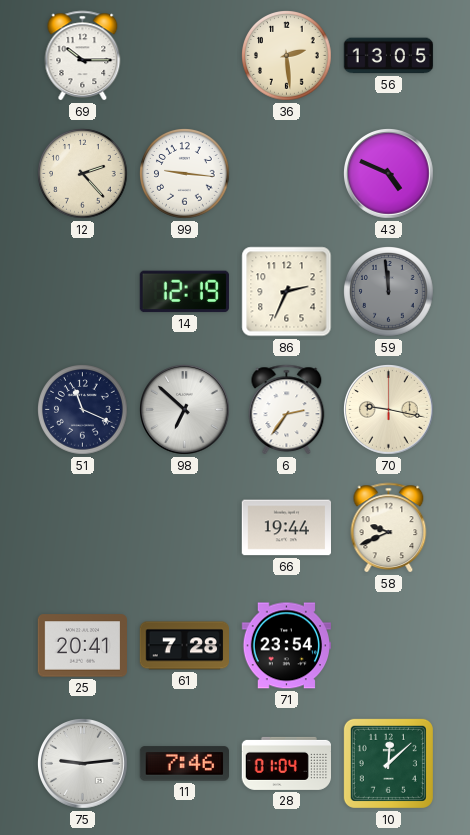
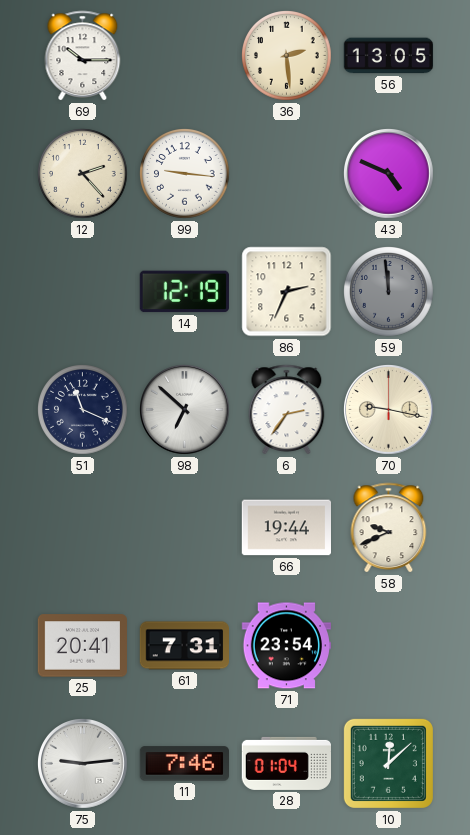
61: 7:28 -> 7:31
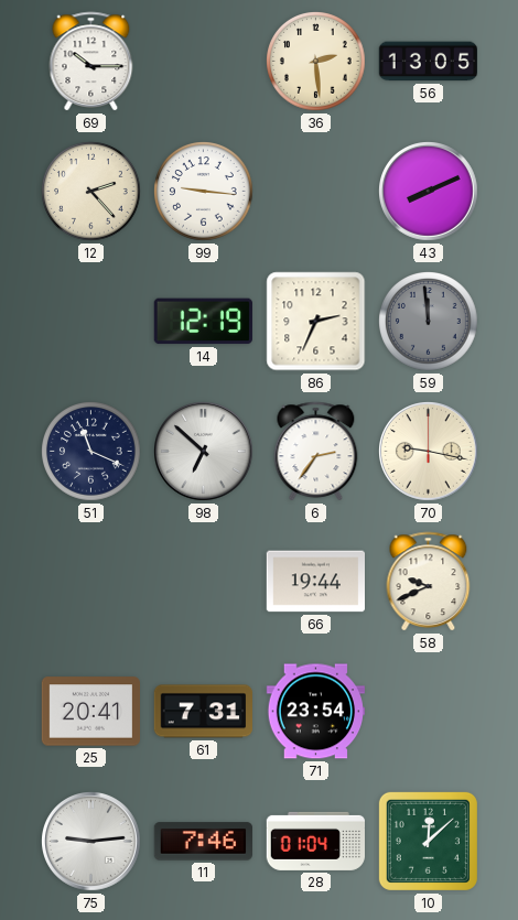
43: 4:49 -> 8:11
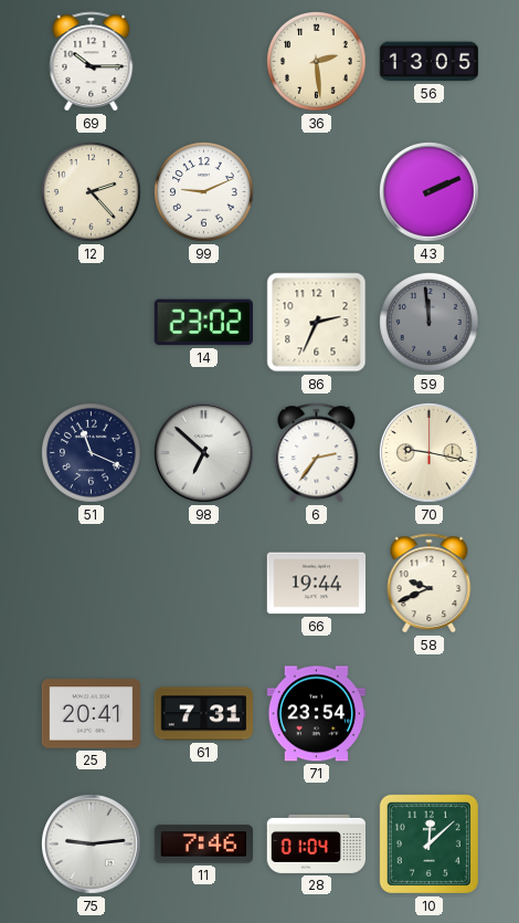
99: 9:16 -> 9:11
43: 8:11 -> 2:11
14: 12:19 -> 23:02
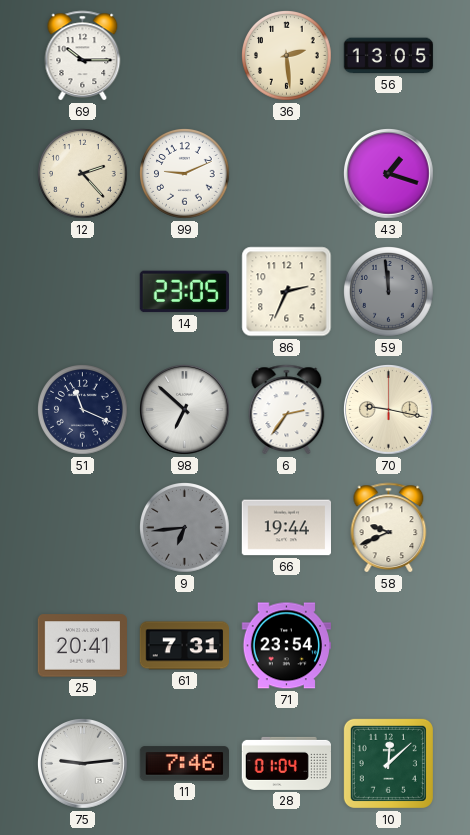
43: 2:11 -> 1:18
14: 23:02 -> 23:05
9: none -> 6:44
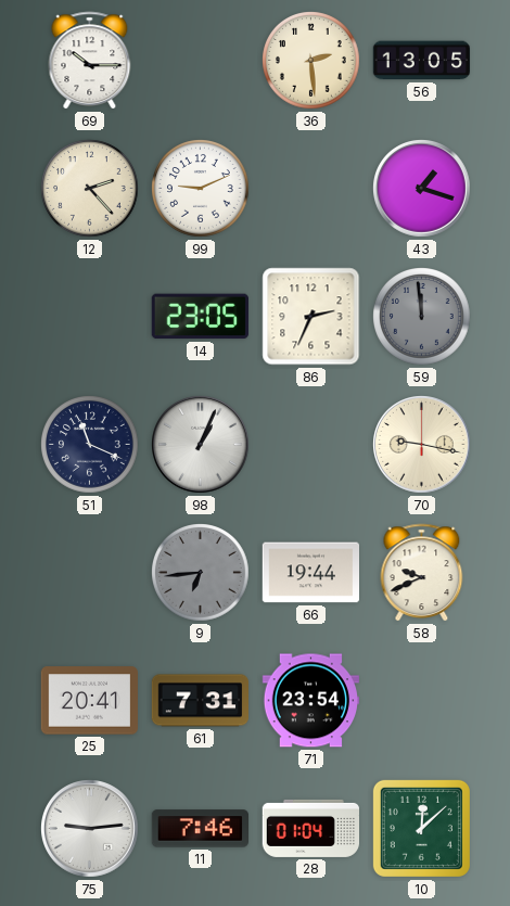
98: 6:52 -> 1:04
6: 2:36 -> none
